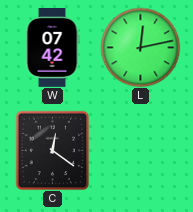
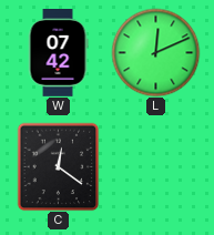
L: 12:13 -> 12:11
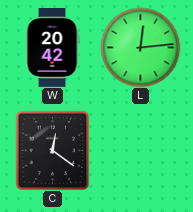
W: 07:42 -> 20:42
L: 12:11 -> 12:14
